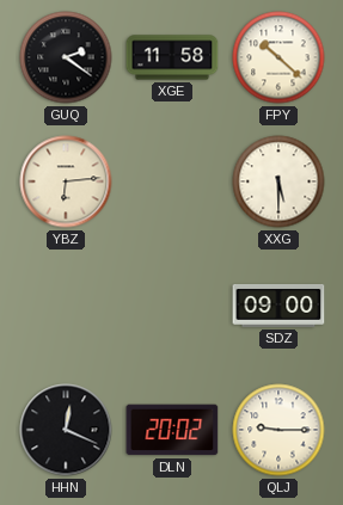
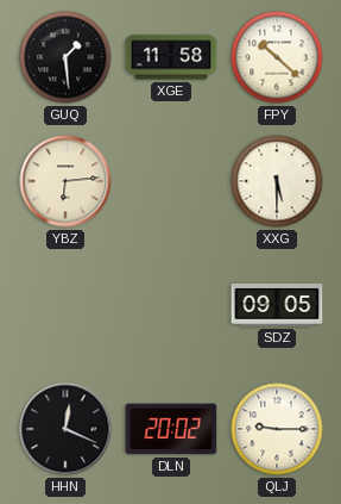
GUQ: 2:21 -> 1:29
SDZ: 09:00 -> 09:05
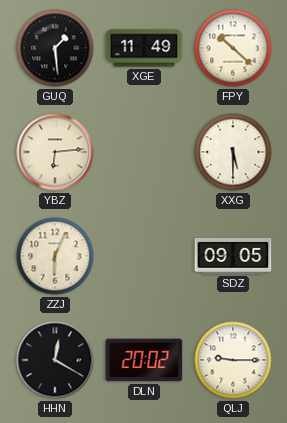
XGE: 11:58 -> 11:49
ZZJ: none -> 6:04
HHN: 12:19 -> 12:20
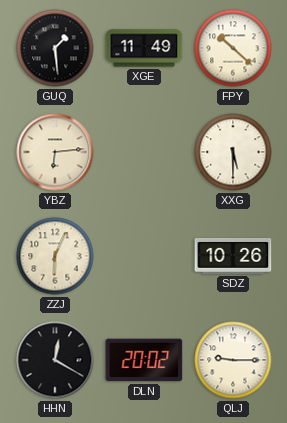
SDZ: 09:05 -> 10:26
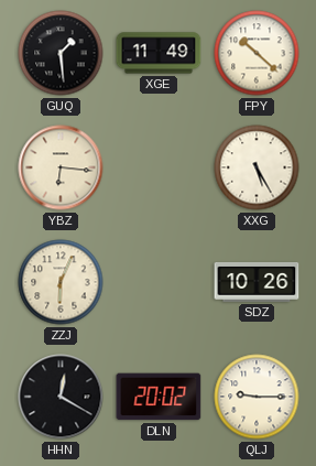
YBZ: 6:14 -> 6:16
XXG: 5:30 -> 5:25
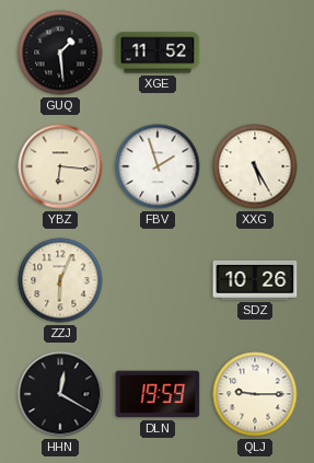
XGE: 11:49 -> 11:52
FPY: 10:22 -> none
FBV: none -> 1:57
DLN: 20:02 -> 19:59
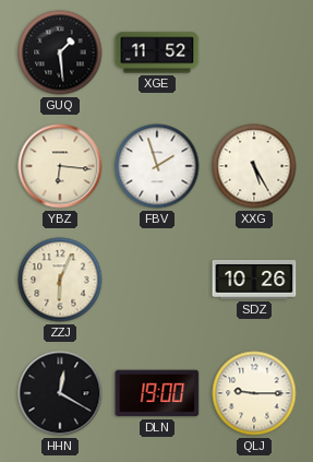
DLN: 19:59 -> 19:00
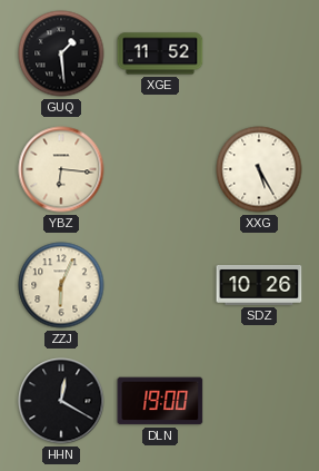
FBV: 1:57 -> none
QLJ: 9:15 -> none
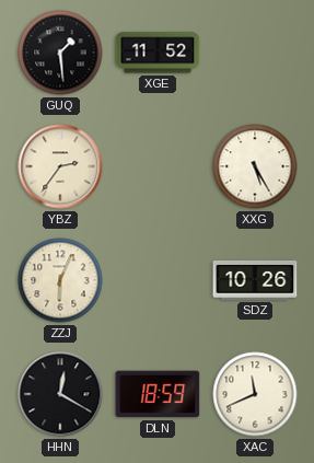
YBZ: 6:16 -> 2:36
DLN: 19:00 -> 18:59
XAC: none -> 11:41
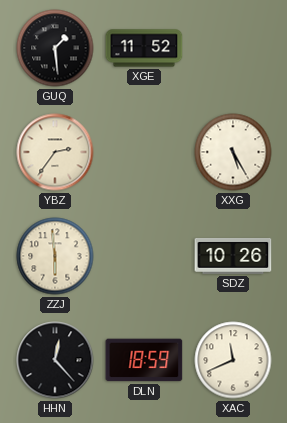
ZZJ: 6:04 -> 5:59
HHN: 12:20 -> 12:23
